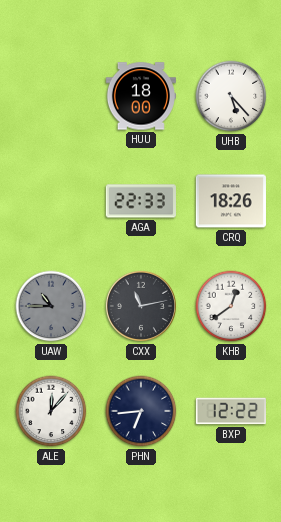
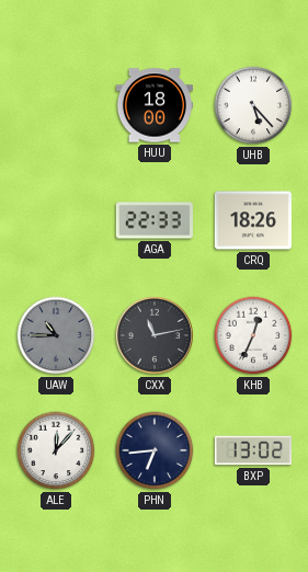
KHB: 12:39 -> 12:34
BXP: 12:22 -> 13:02
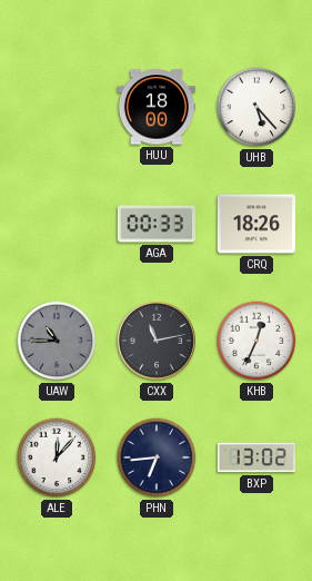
AGA: 22:33 -> 00:33
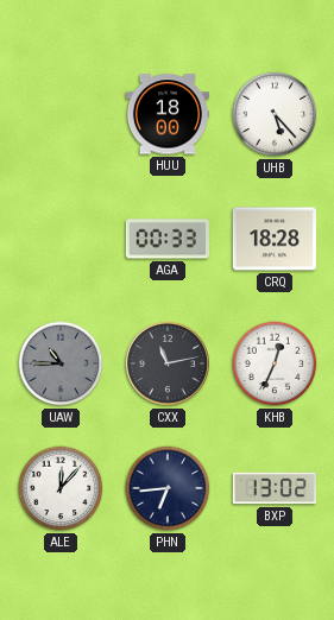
CRQ: 18:26 -> 18:28
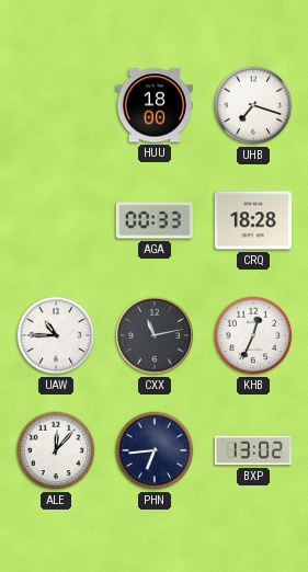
UHB: 5:23 -> 7:18
UAW dial: grey -> white
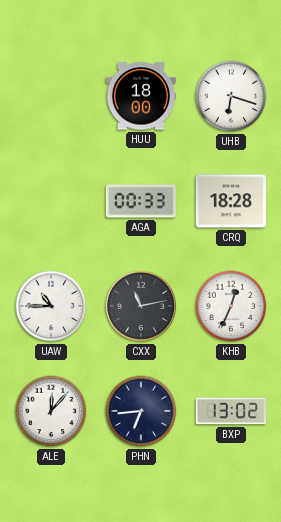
UHB: 7:18 -> 6:18
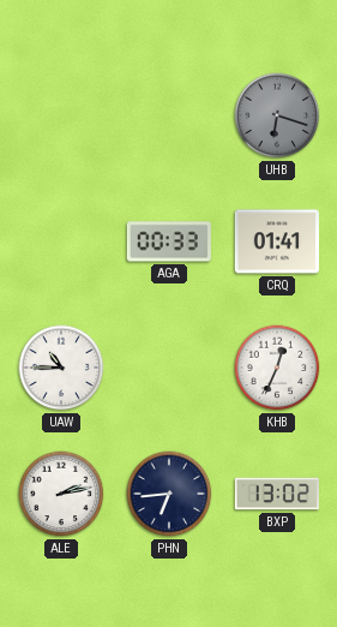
HUU: 18:00 -> none
UHB dial: white -> grey
CRQ: 18:28 -> 01:41
CXX: 11:13 -> none
ALE: 12:07 -> 2:13
